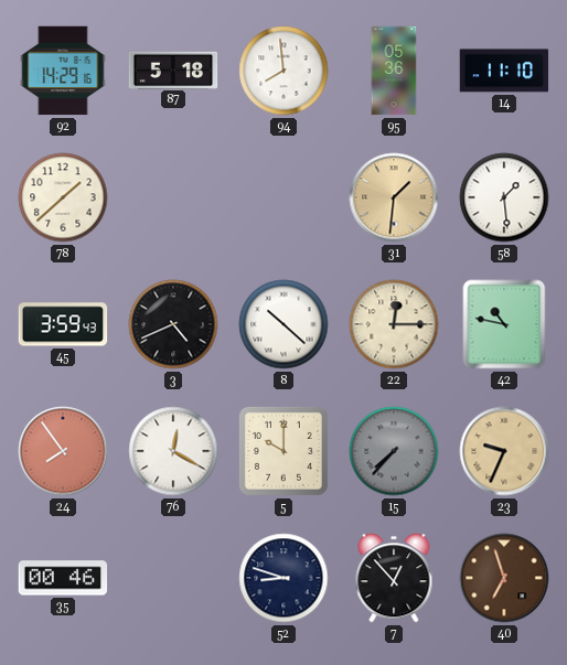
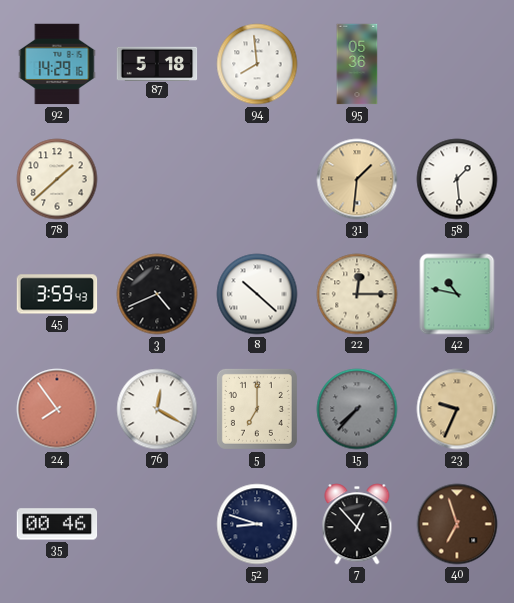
14: 11:10 -> none
5: 10:00 -> 7:00
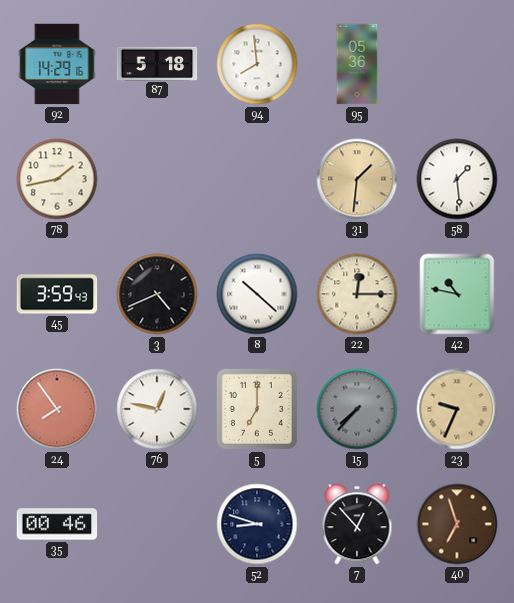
78: 1:38 -> 1:43
76: 12:20 -> 12:47
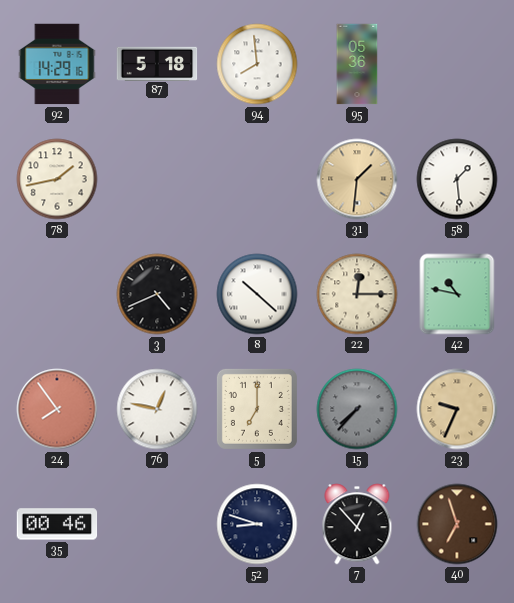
45: 3:59 -> none
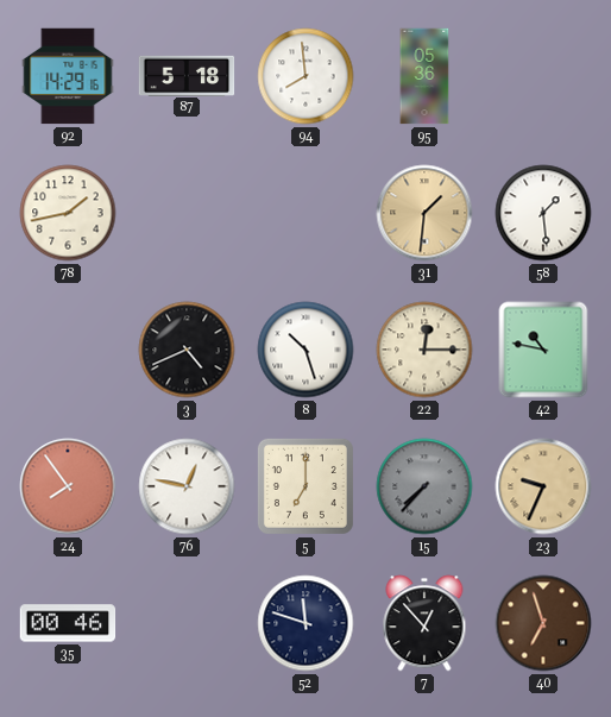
8: 10:22 -> 10:27
52: 8:48 -> 11:48
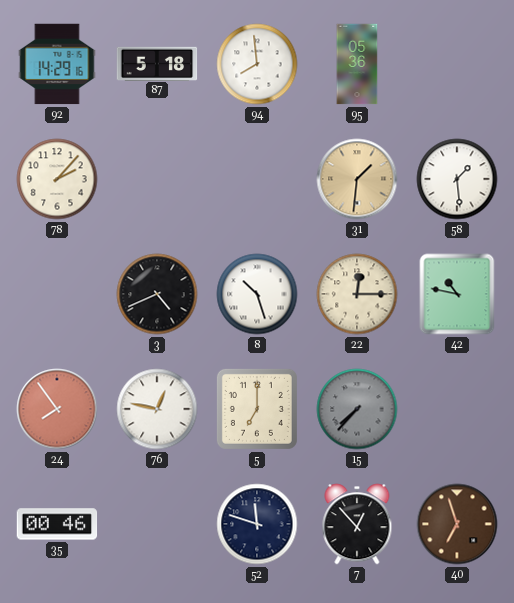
78: 1:43 -> 2:07
23: 9:34 -> none
